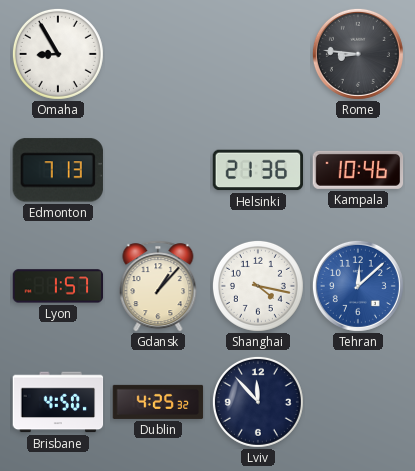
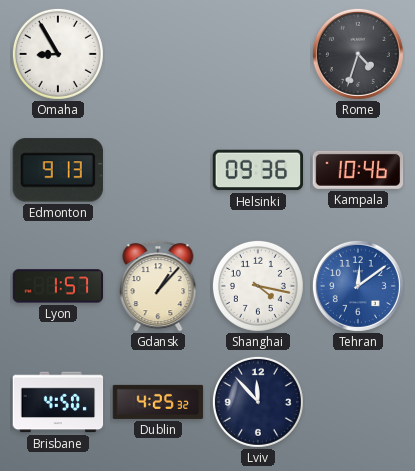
Rome: 8:46 -> 4:33
Edmonton: 7:13 -> 9:13
Helsinki: 21:36 -> 09:36
Tehran: 12:08 -> 12:09
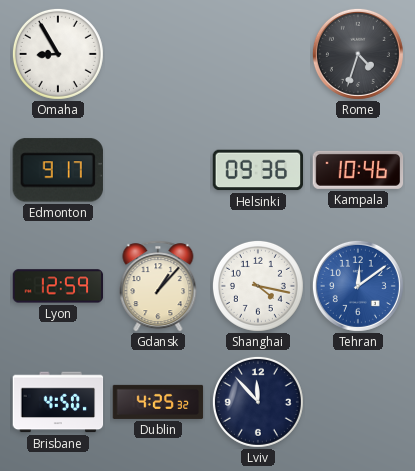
Edmonton: 9:13 -> 9:17
Lyon: 1:57 -> 12:59
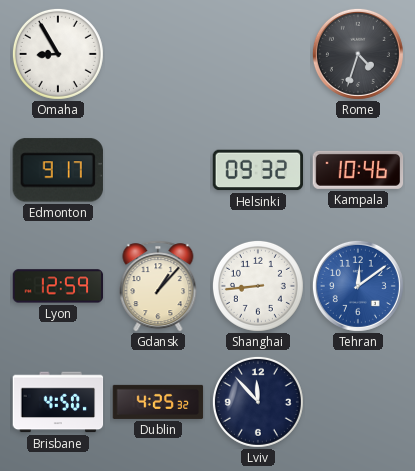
Helsinki: 09:36 -> 09:32
Shanghai: 4:17 -> 8:44
